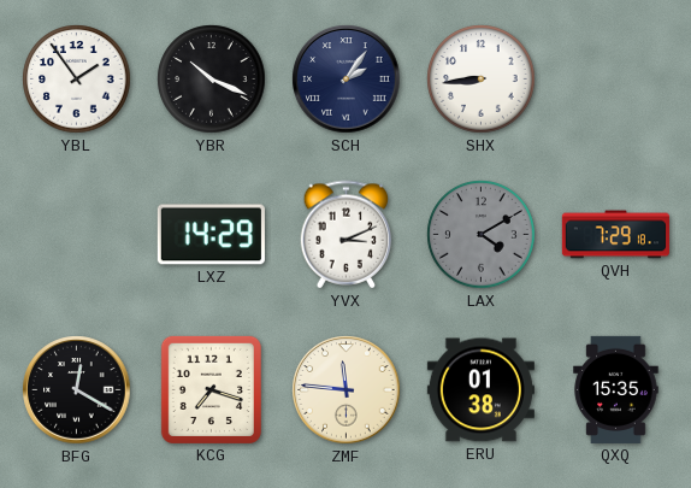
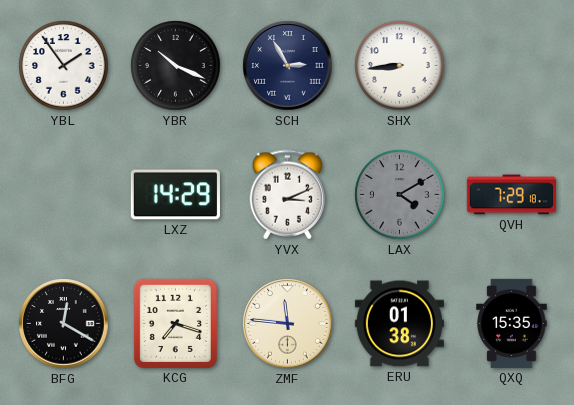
SCH: 2:06 -> 2:55
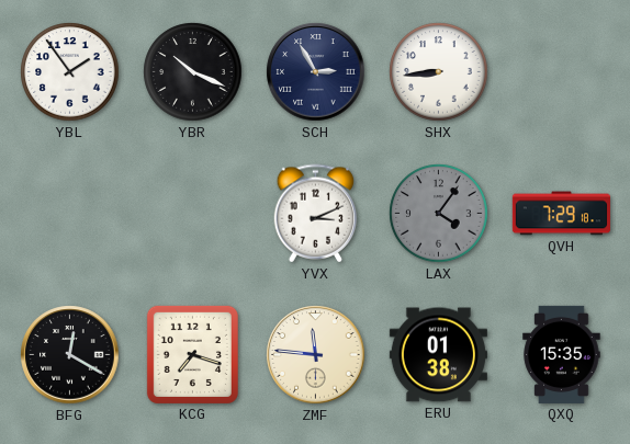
LXZ: 14:29 -> none
LAX: 4:10 -> 4:06
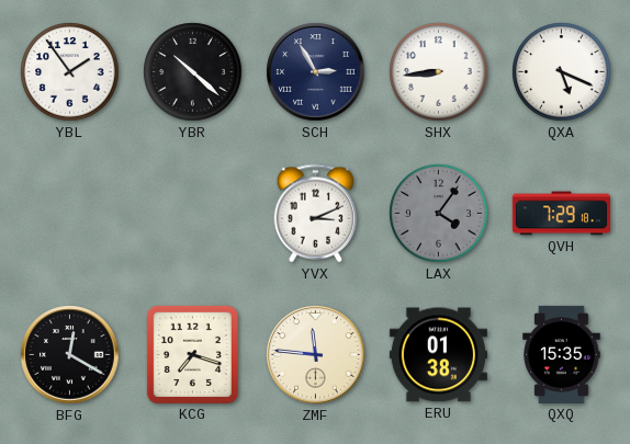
YBR: 10:19 -> 10:22
QXA: none -> 5:19
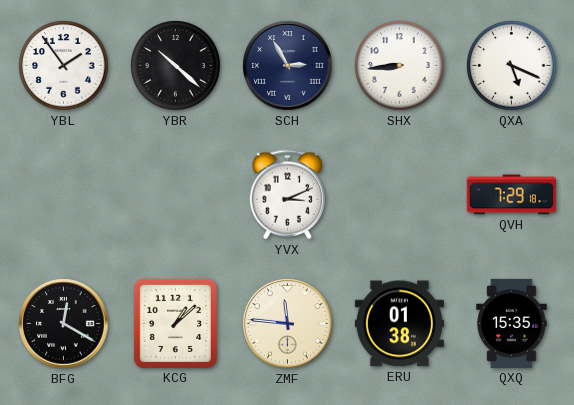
LAX: 4:06 -> none
KCG: 7:18 -> 1:08
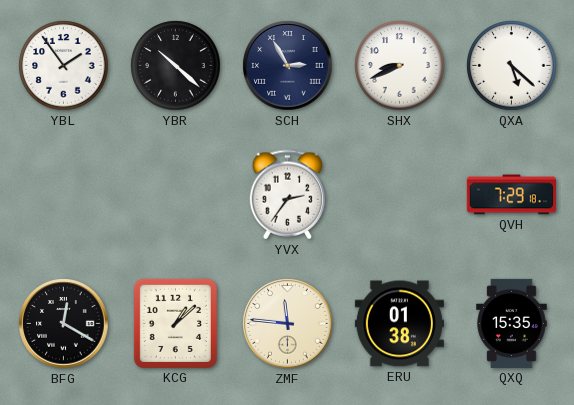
SHX: 8:44 -> 8:41
QXA: 5:19 -> 5:22
YVX: 3:11 -> 2:36
